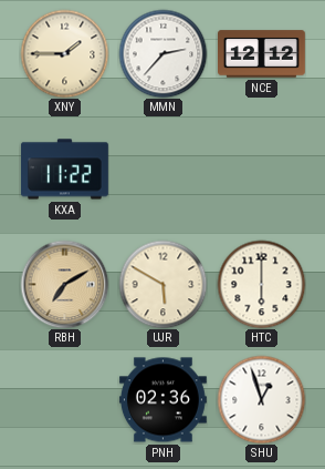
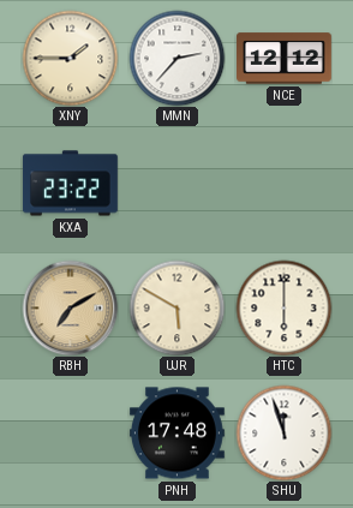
KXA: 11:22 -> 23:22
PNH: 02:36 -> 17:48
SHU: 12:57 -> 11:57
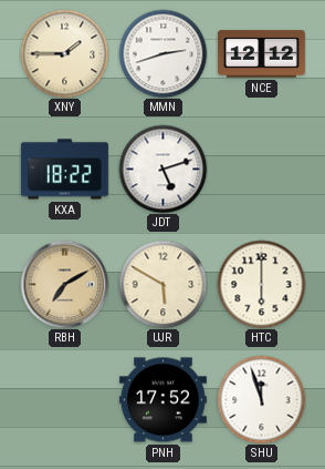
MMN: 2:37 -> 2:42
KXA: 23:22 -> 18:22
JDT: none -> 5:12
PNH: 17:48 -> 17:52
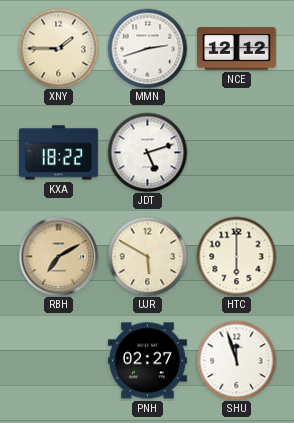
PNH: 17:52 -> 02:27
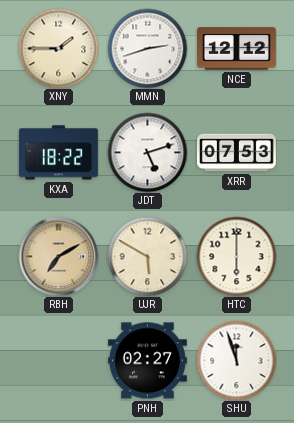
XRR: none -> 07:53
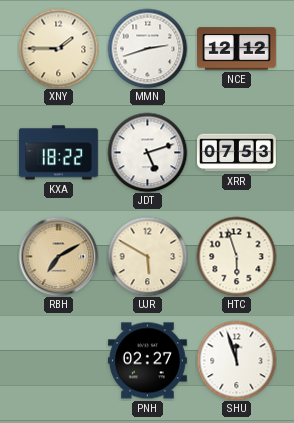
HTC: 6:00 -> 5:57
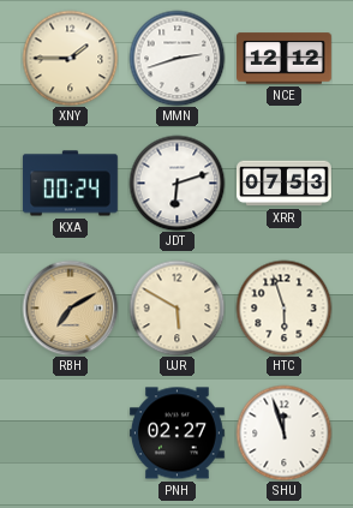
KXA: 18:22 -> 00:24
JDT: 5:12 -> 6:12
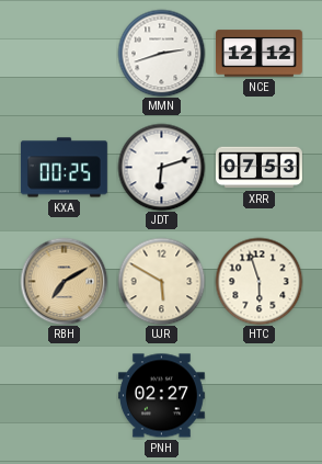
XNY: 1:45 -> none
KXA: 00:24 -> 00:25
SHU: 11:57 -> none
